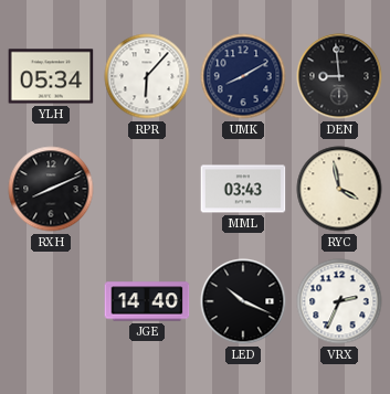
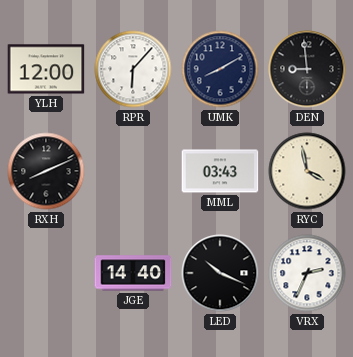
YLH: 05:34 -> 12:00
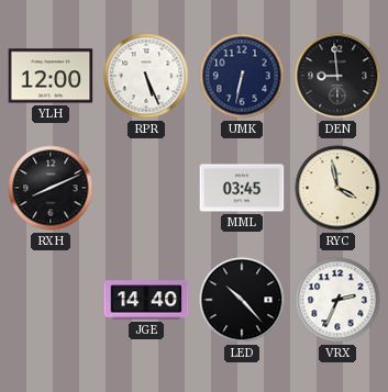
RPR: 6:07 -> 5:26
UMK: 8:10 -> 6:32
MML: 03:43 -> 03:45
LED: 10:19 -> 10:23
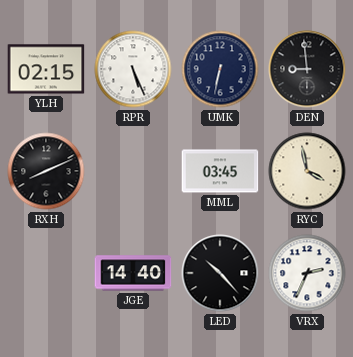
YLH: 12:00 -> 02:15
